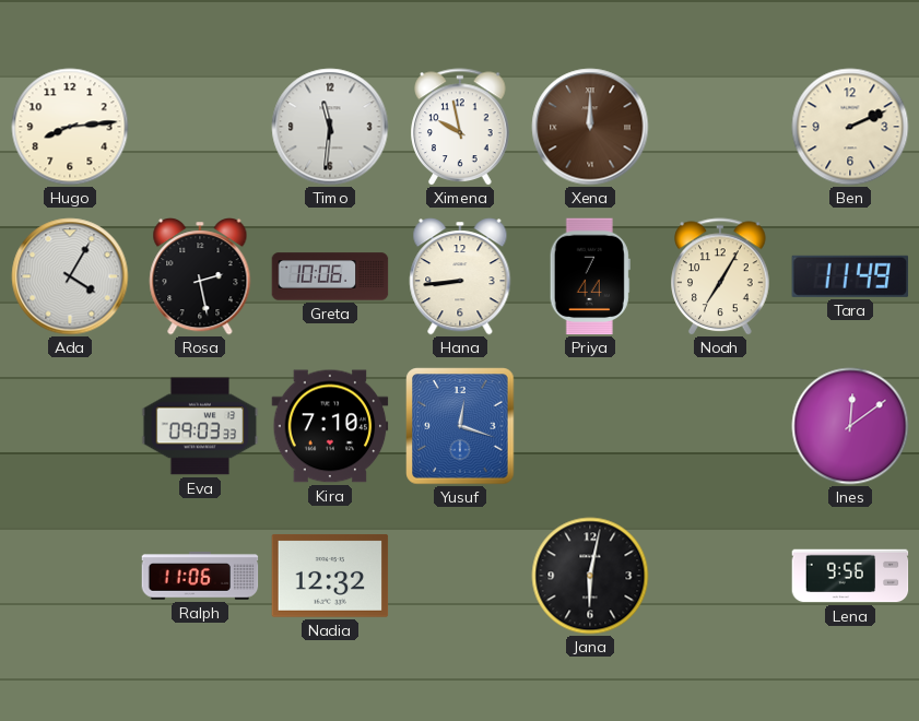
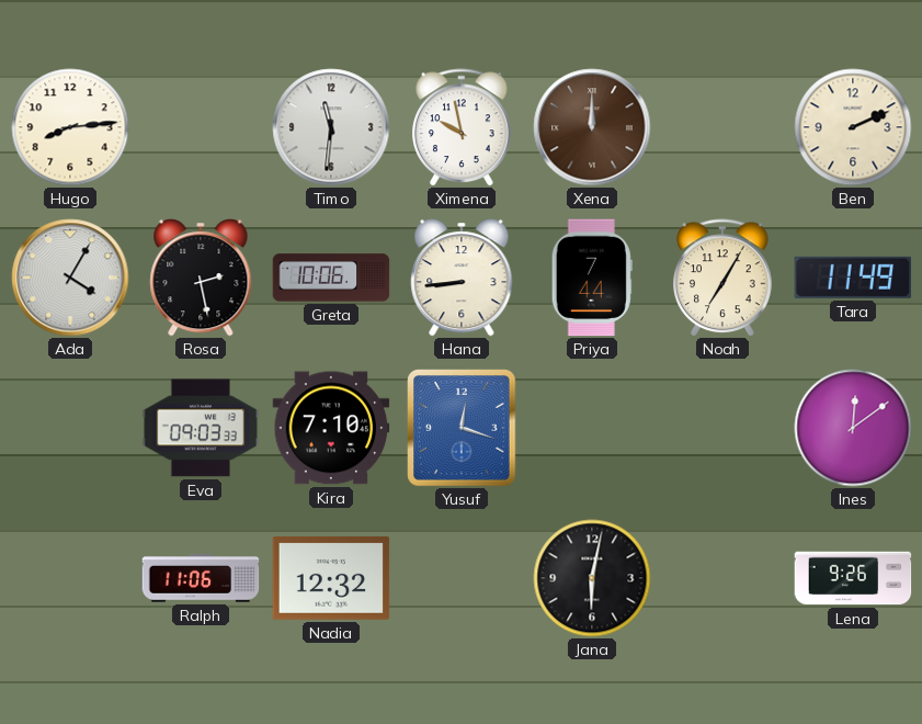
Lena: 9:56 -> 9:26
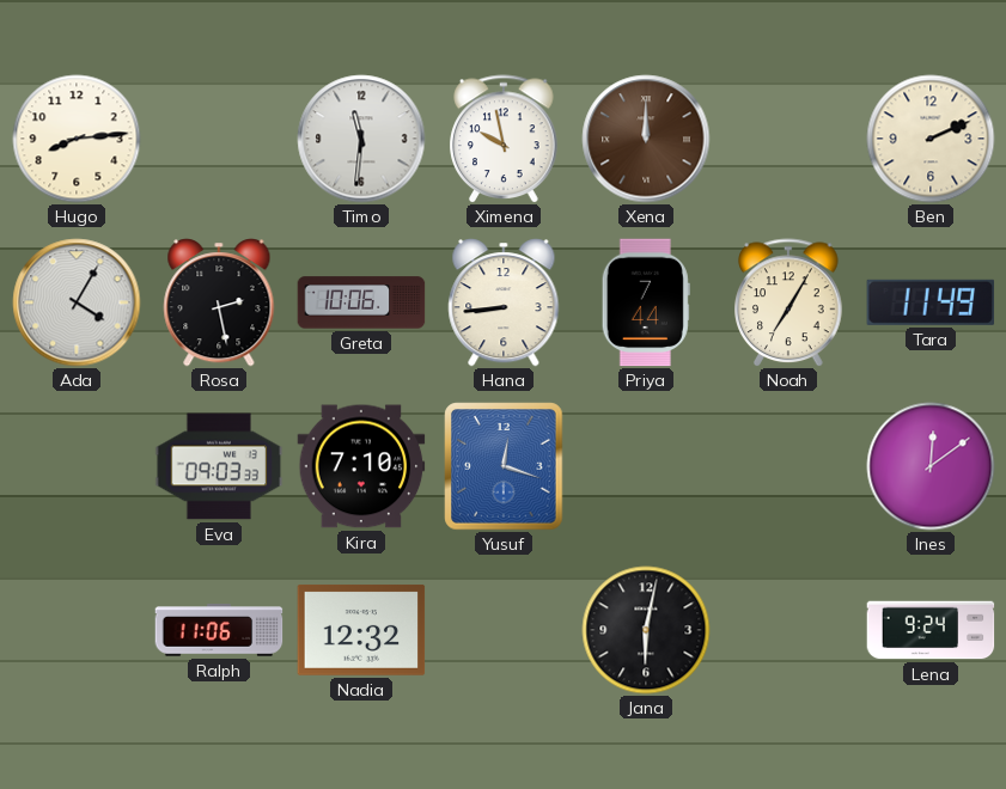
Lena: 9:26 -> 9:24
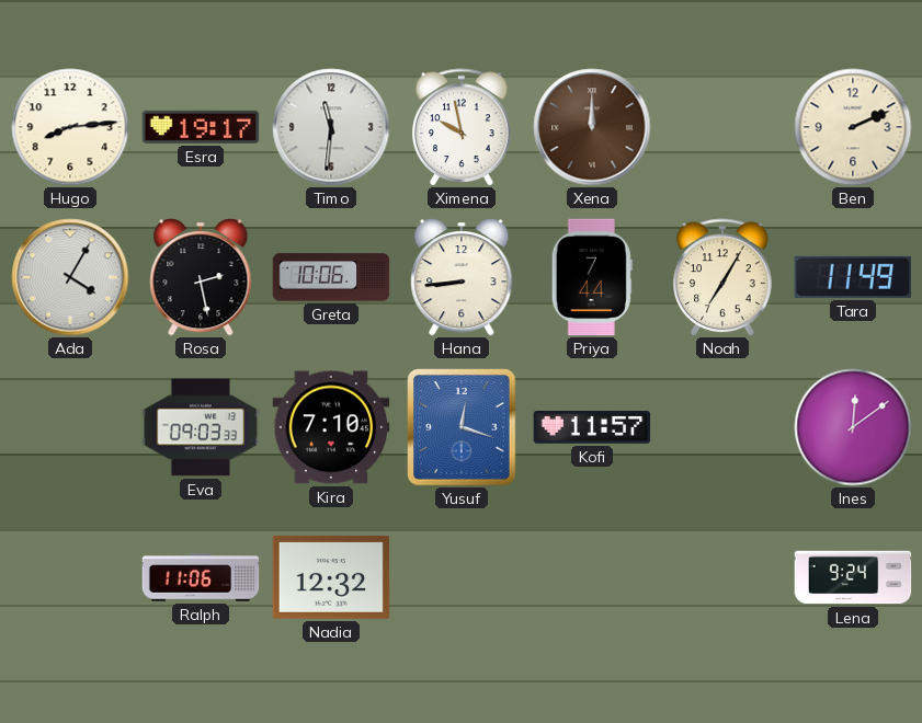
Esra: none -> 19:17
Kofi: none -> 11:57
Jana: 6:02 -> none
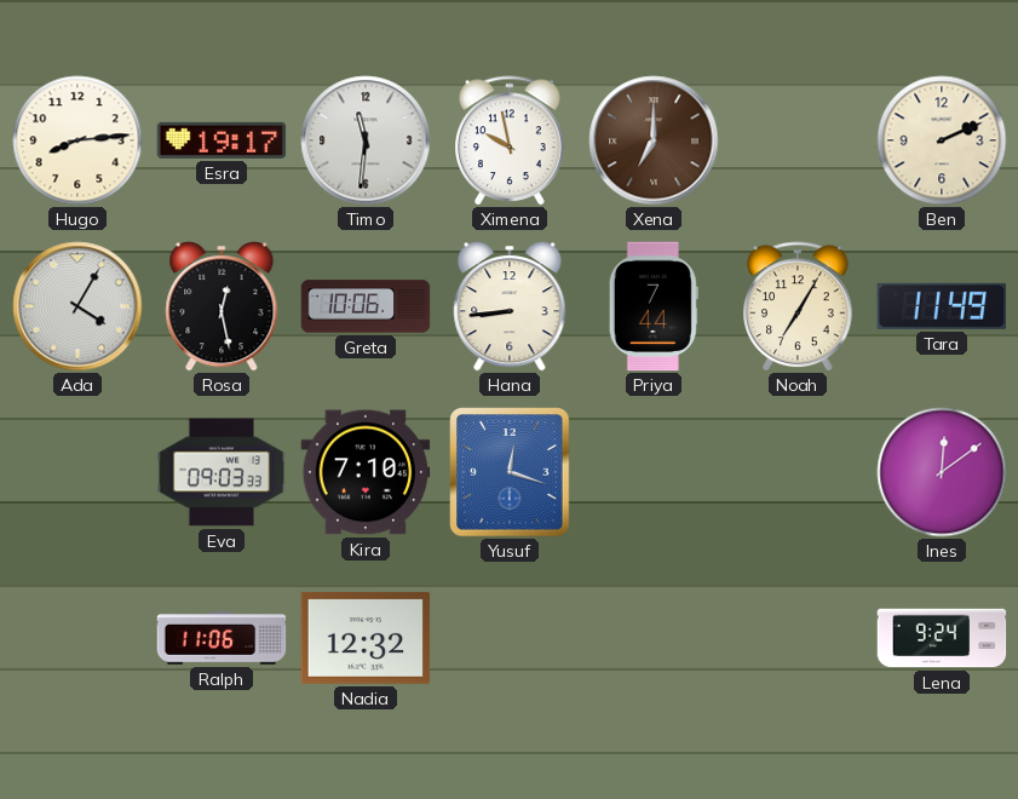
Xena: 12:00 -> 7:00
Rosa: 2:28 -> 12:28
Kofi: 11:57 -> none
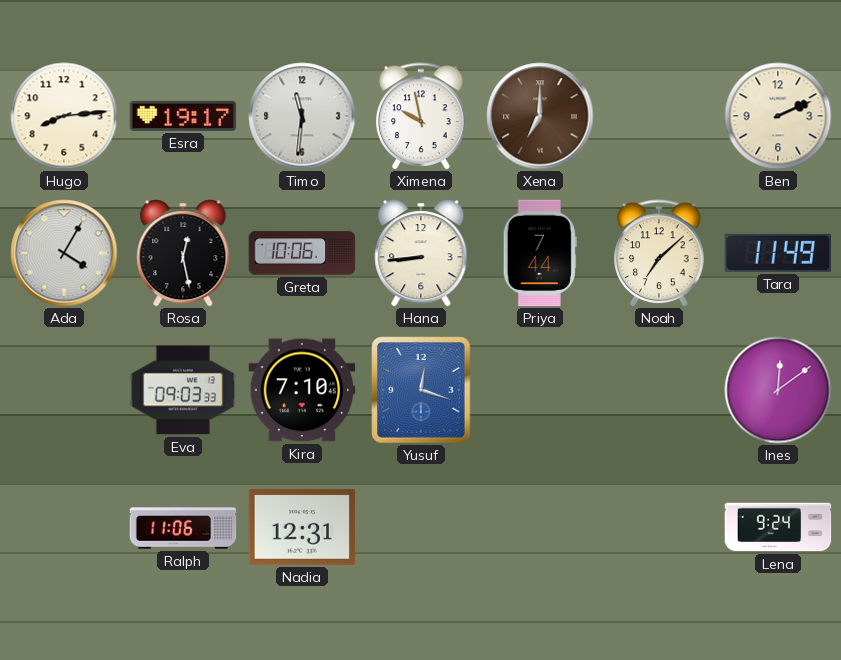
Noah: 7:05 -> 7:08
Nadia: 12:32 -> 12:31
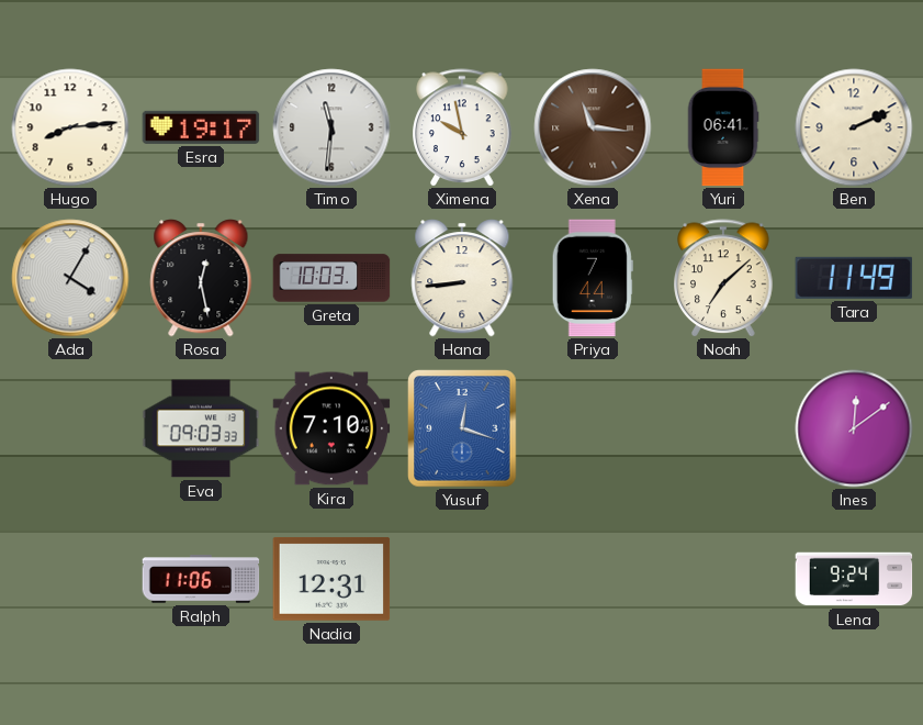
Xena: 7:00 -> 11:16
Yuri: none -> 06:41
Greta: 10:06 -> 10:03
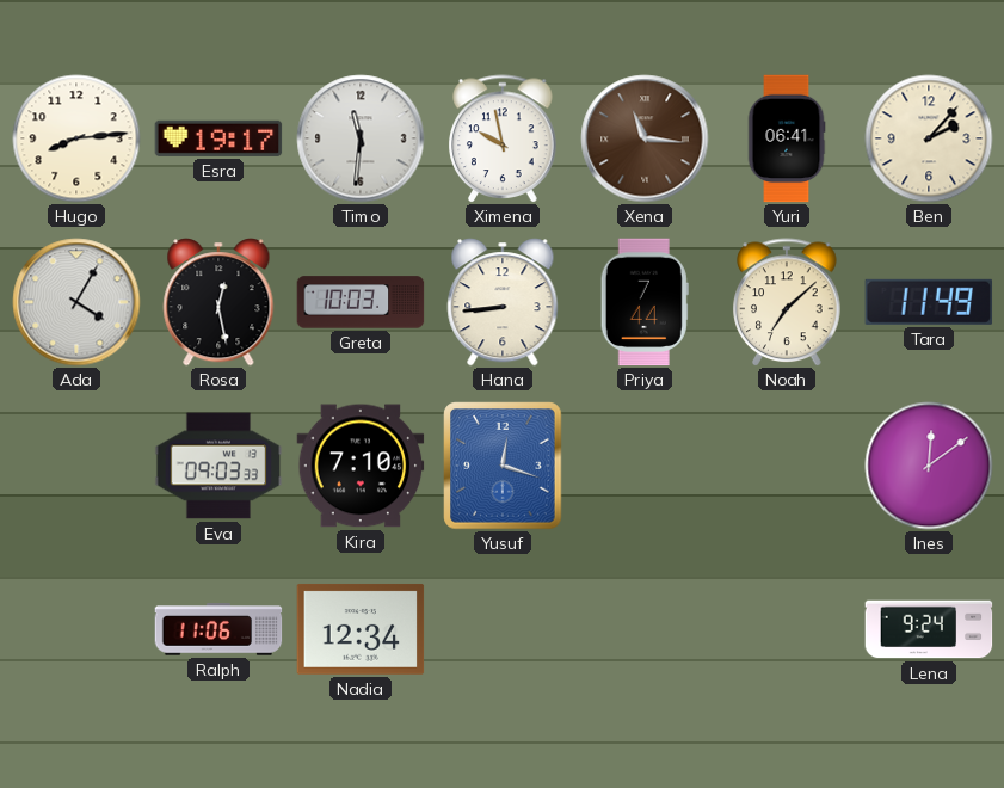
Ben: 2:11 -> 2:07
Nadia: 12:31 -> 12:34
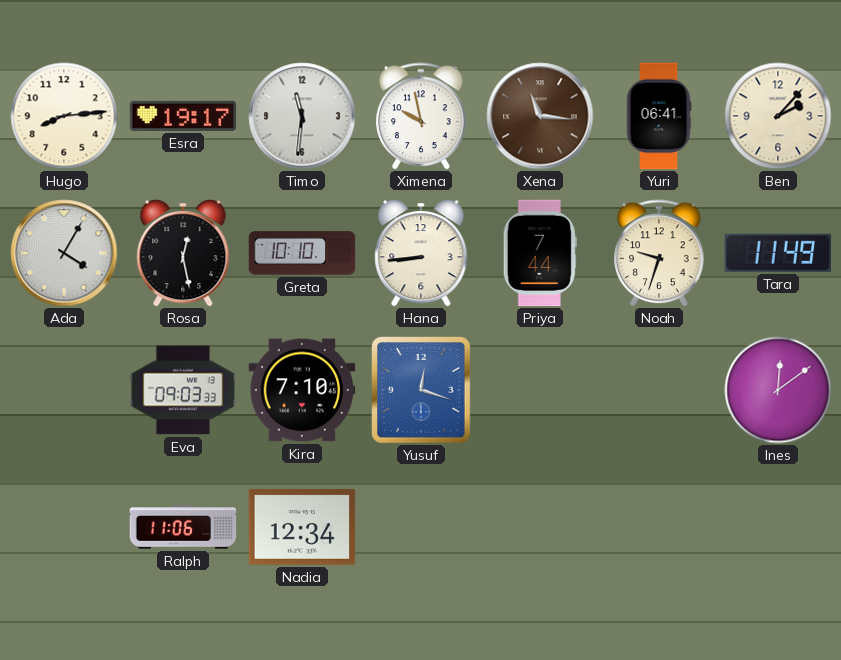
Greta: 10:03 -> 10:10
Noah: 7:08 -> 9:33
Lena: 9:24 -> none
